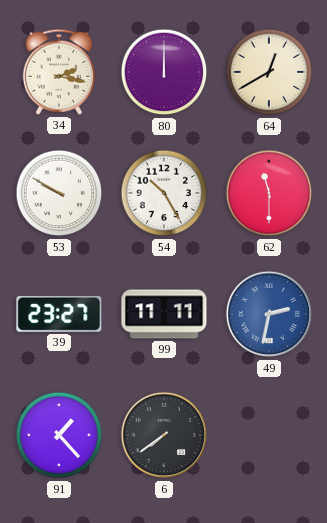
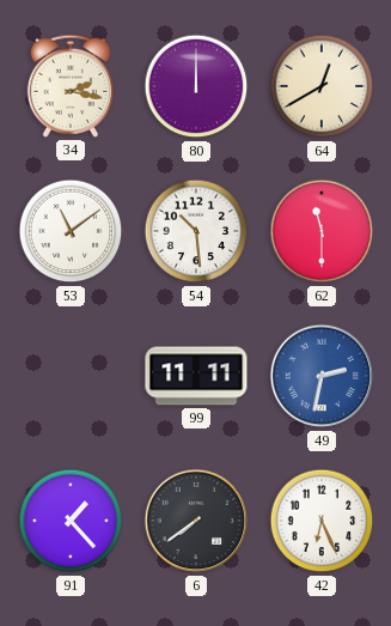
53: 9:50 -> 11:09
54: 10:25 -> 10:29
39: 23:27 -> none
42: none -> 6:26
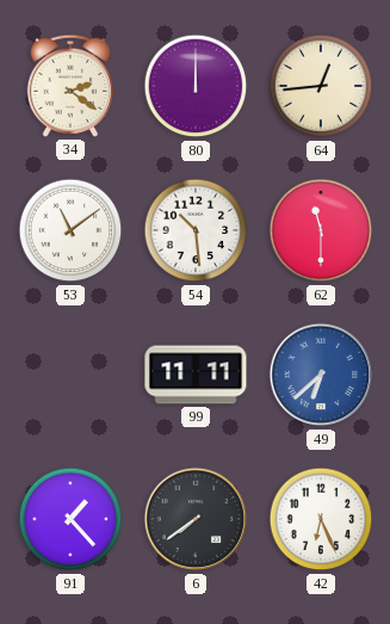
34: 2:17 -> 2:21
64: 12:40 -> 12:44
49: 2:32 -> 6:38
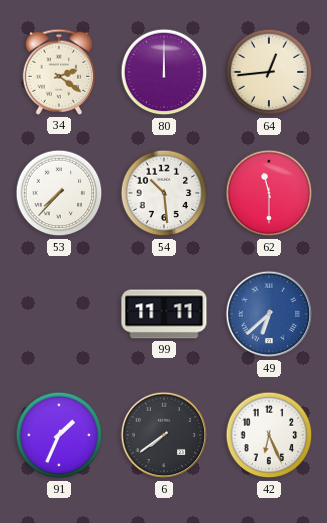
53: 11:09 -> 7:37
91: 1:23 -> 1:34
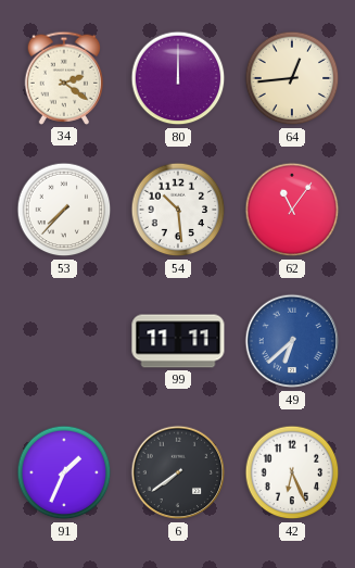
62: 11:30 -> 11:06
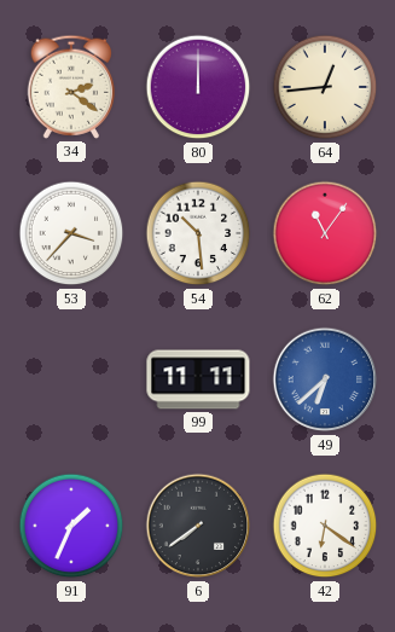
53: 7:37 -> 3:37
42: 6:26 -> 6:21
